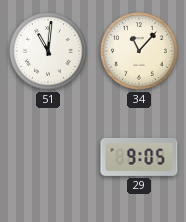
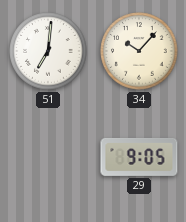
51: 11:01 -> 7:01
34: 11:07 -> 10:07
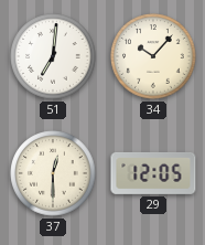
37: none -> 12:30
29: 9:05 -> 12:05
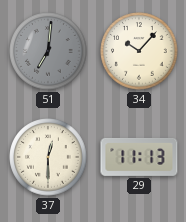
51 dial: white -> grey
29: 12:05 -> 11:13
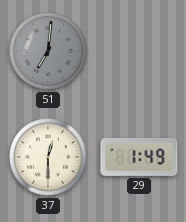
34: 10:07 -> none
29: 11:13 -> 1:49
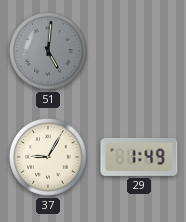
51: 7:01 -> 5:01
37: 12:30 -> 9:05
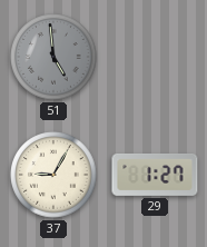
51: 5:01 -> 4:59
29: 1:49 -> 1:27
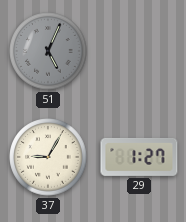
51: 4:59 -> 5:04
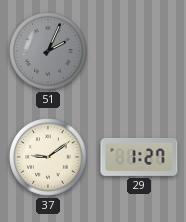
51: 5:04 -> 2:04
37: 9:05 -> 9:09
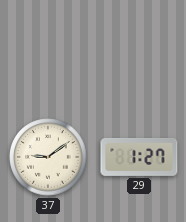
51: 2:04 -> none
